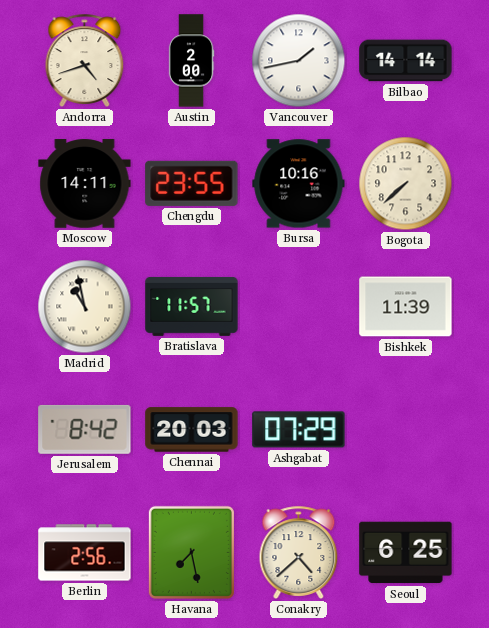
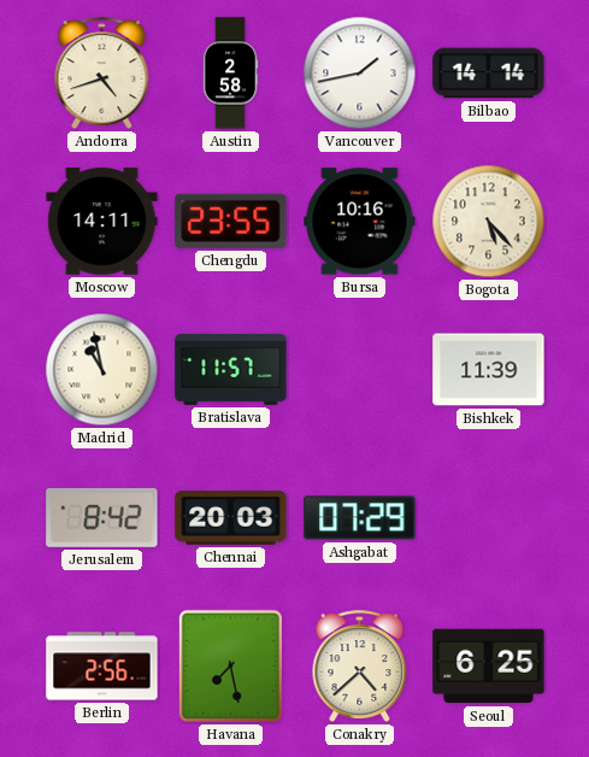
Austin: 2:00 -> 2:58
Bogota: 7:38 -> 5:23
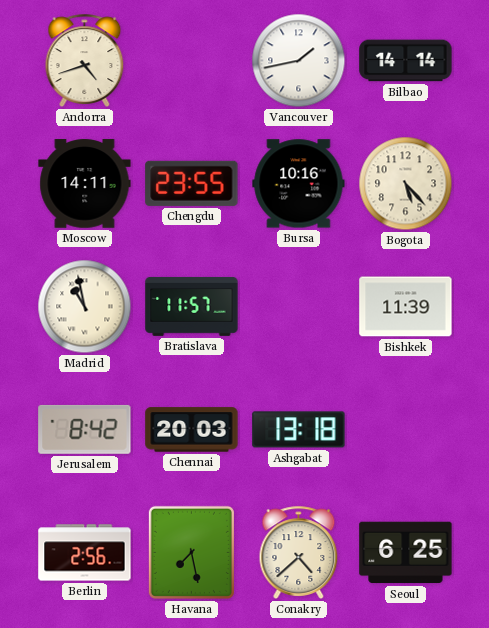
Austin: 2:58 -> none
Ashgabat: 07:29 -> 13:18
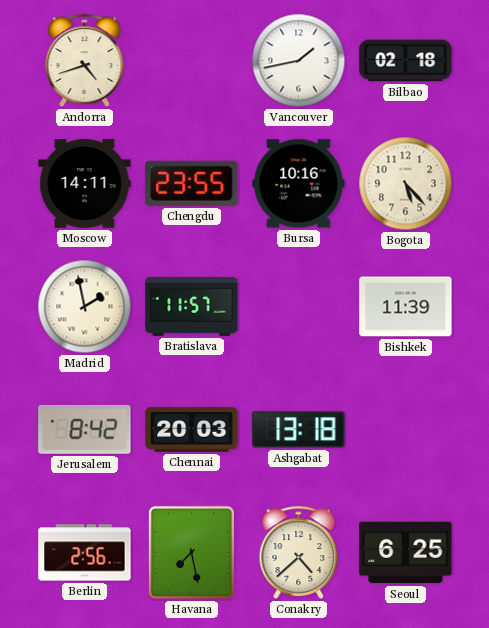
Bilbao: 14:14 -> 02:18
Madrid: 10:58 -> 1:58
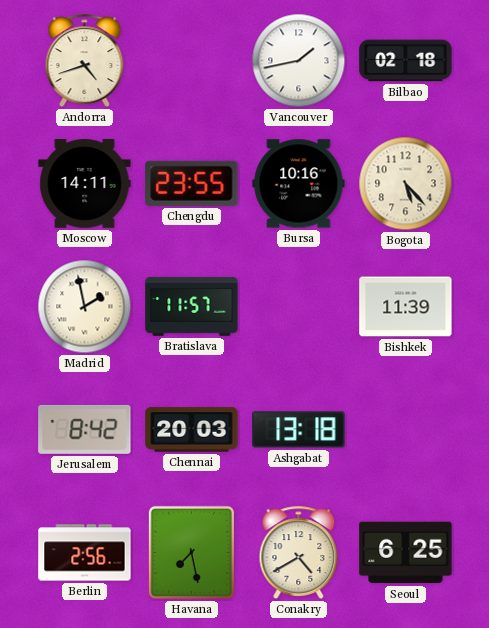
Conakry: 4:38 -> 4:40
